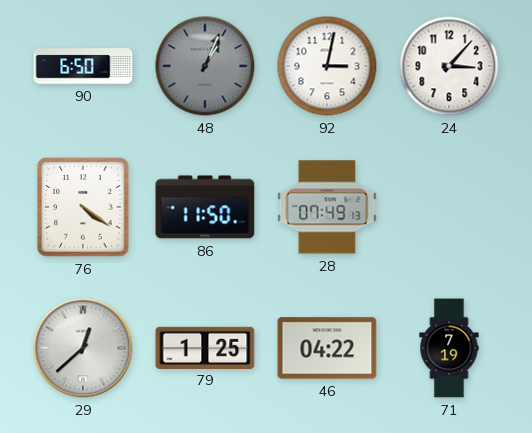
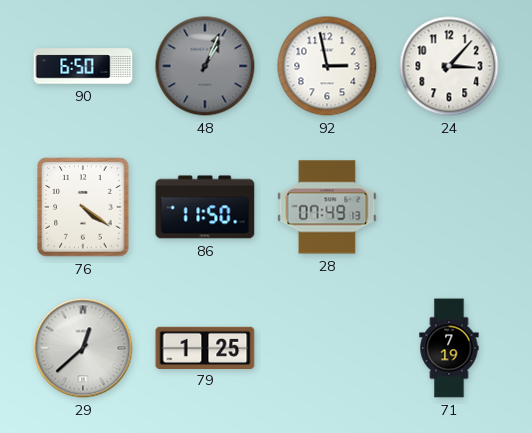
92: 3:02 -> 2:58
46: 04:22 -> none
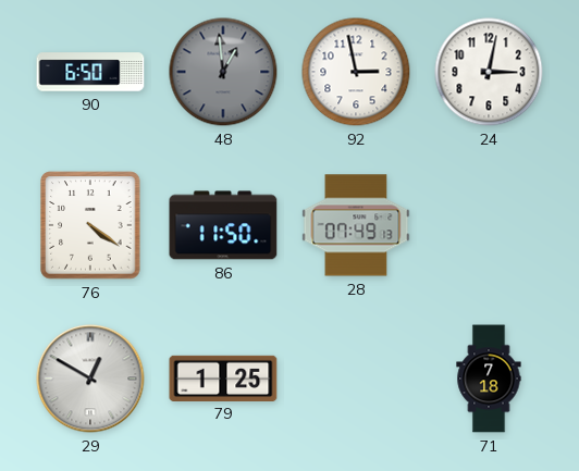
48: 1:04 -> 12:59
24: 3:07 -> 3:02
29: 12:38 -> 12:50
71: 7:19 -> 7:18
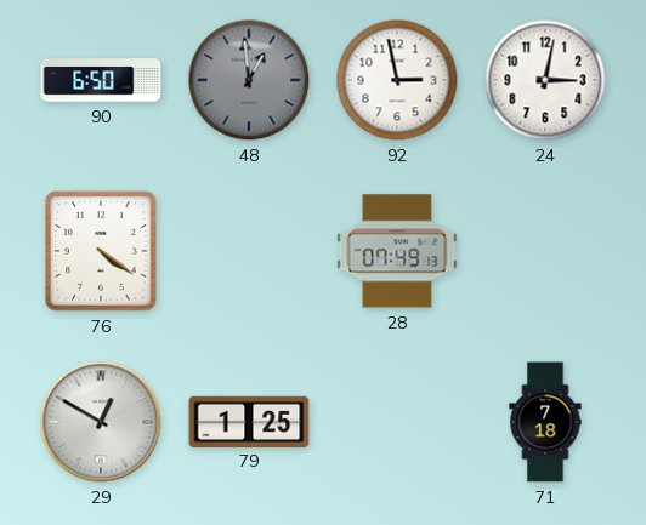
86: 11:50 -> none
